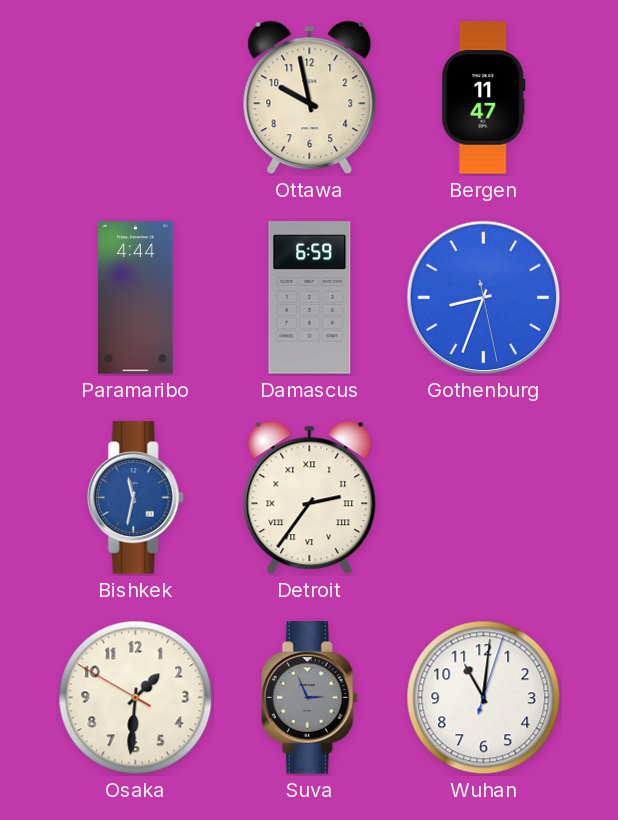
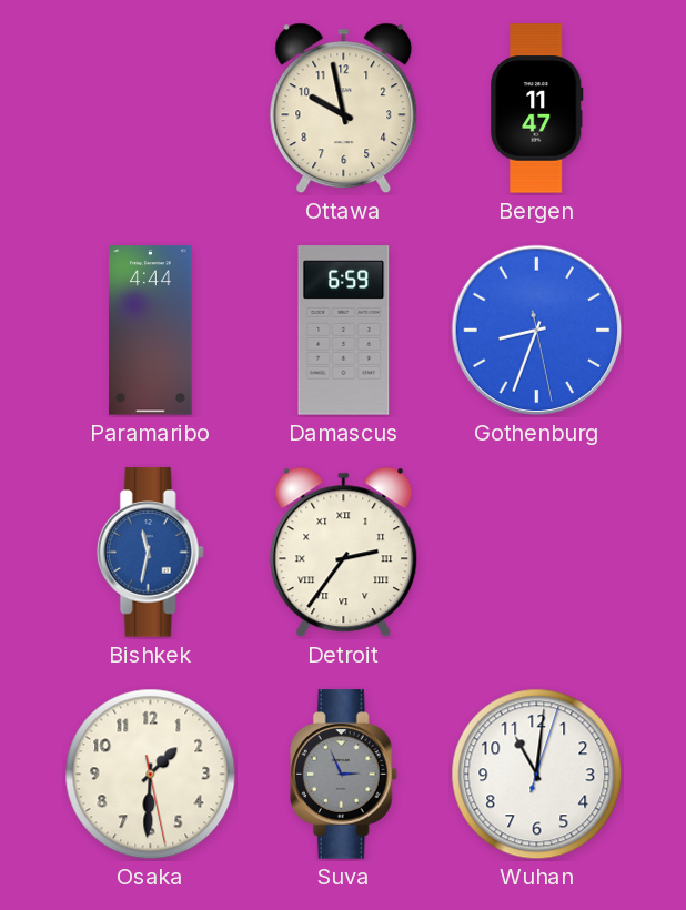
Osaka: 1:30:50 -> 1:30:28
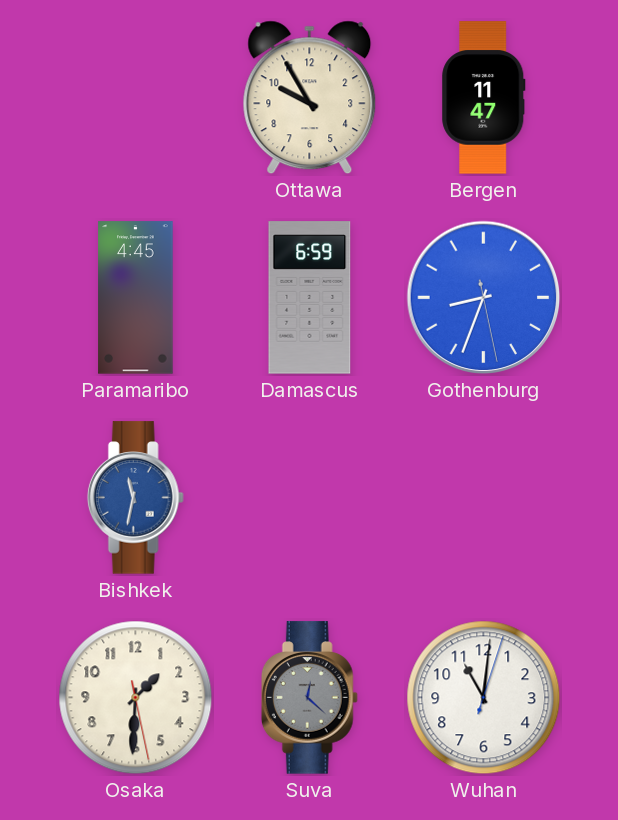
Ottawa: 9:58 -> 9:55
Paramaribo: 4:44 -> 4:45
Detroit: 2:36 -> none
Suva: 2:56 -> 12:22
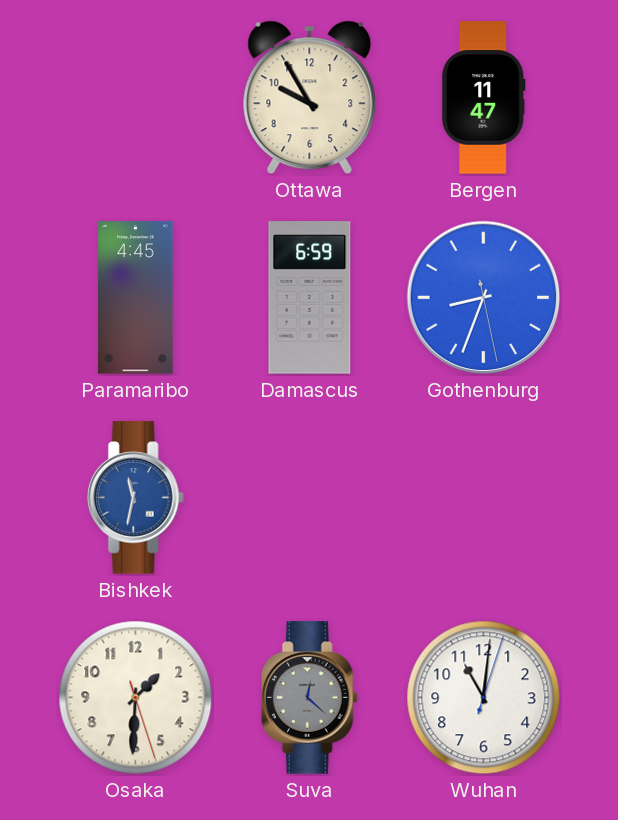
Osaka: 1:30:28 -> 1:30:27
